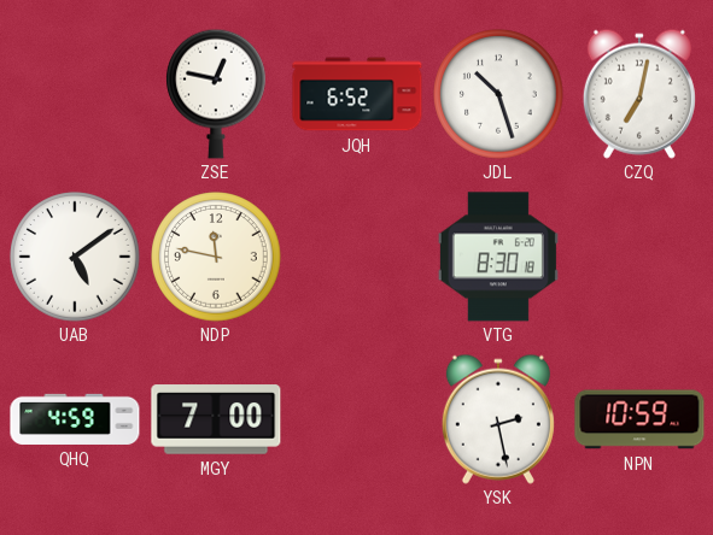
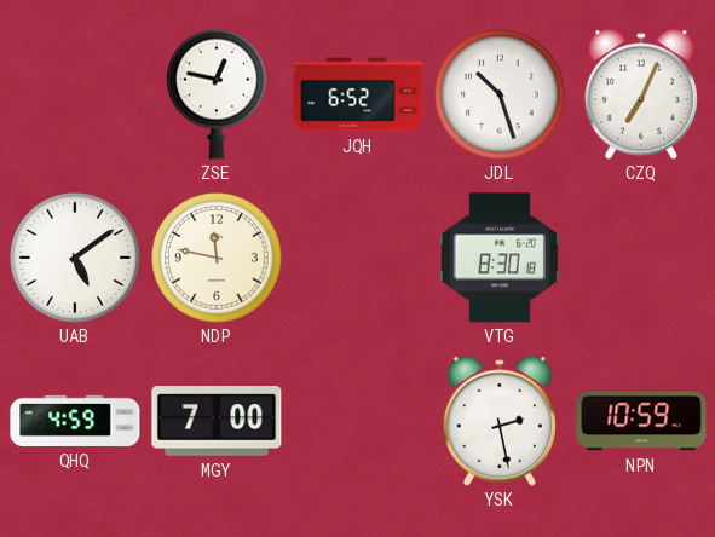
CZQ: 7:02 -> 7:04
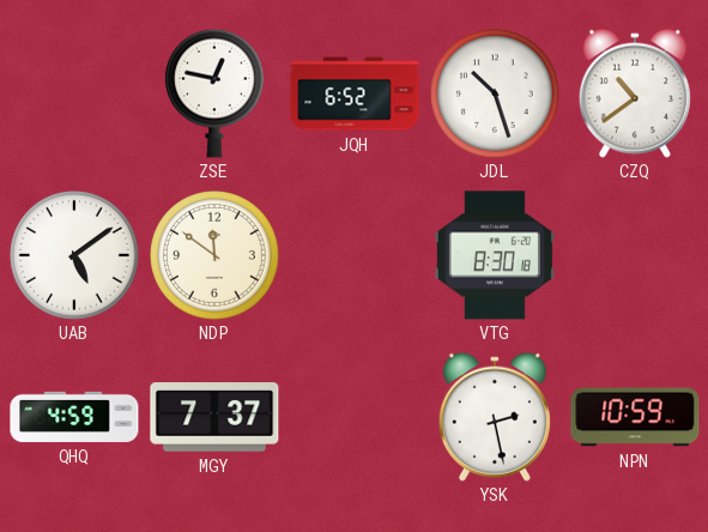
CZQ: 7:04 -> 10:39
NDP: 11:47 -> 11:51
MGY: 7:00 -> 7:37
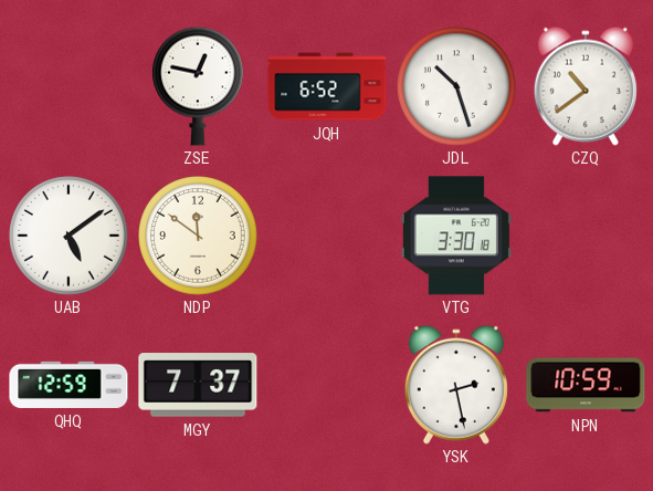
VTG: 8:30 -> 3:30
QHQ: 4:59 -> 12:59
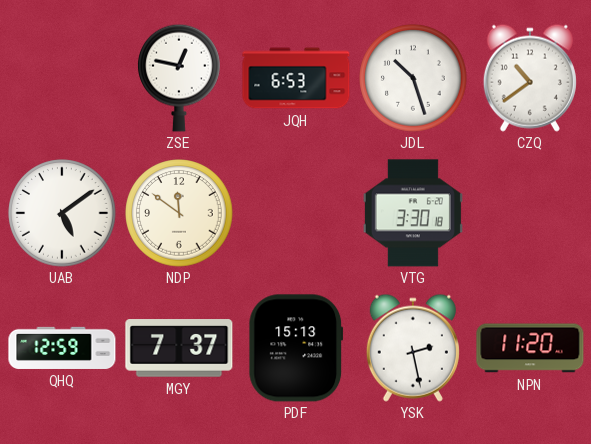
JQH: 6:52 -> 6:53
PDF: none -> 15:13
NPN: 10:59 -> 11:20
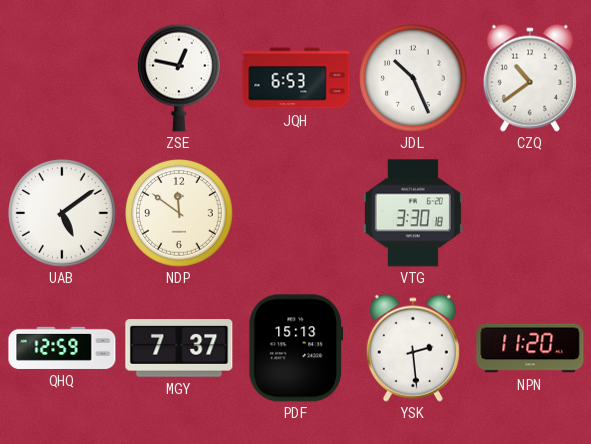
JDL: 10:27 -> 10:26
YSK: 2:28 -> 2:29
